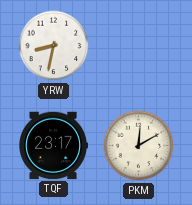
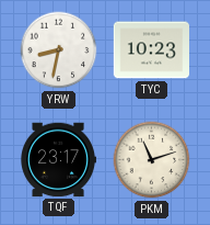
TYC: none -> 10:23
PKM: 12:10 -> 11:12
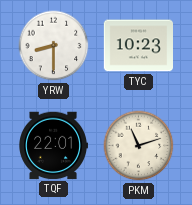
YRW: 8:32 -> 8:30
TQF: 23:17 -> 22:01
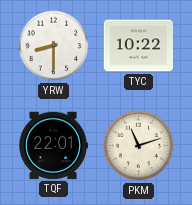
TYC: 10:23 -> 10:22
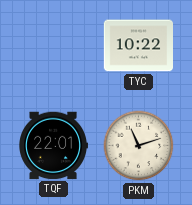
YRW: 8:30 -> none
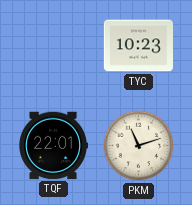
TYC: 10:22 -> 10:23
